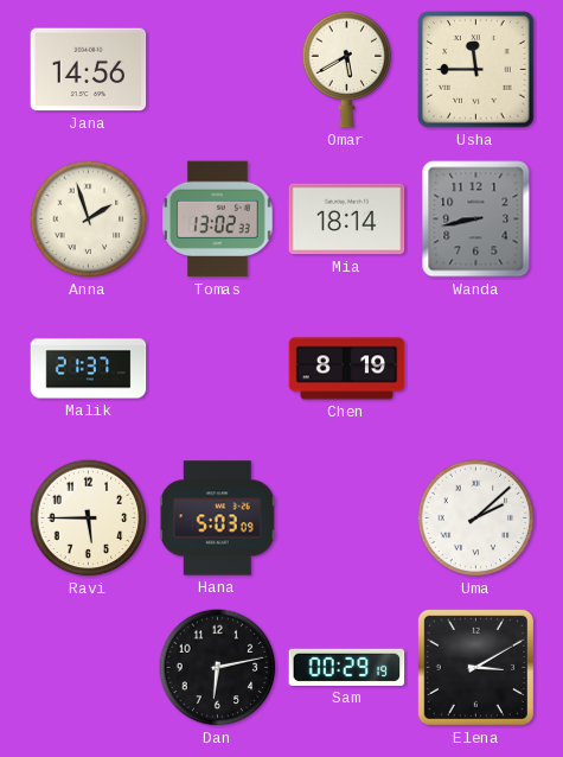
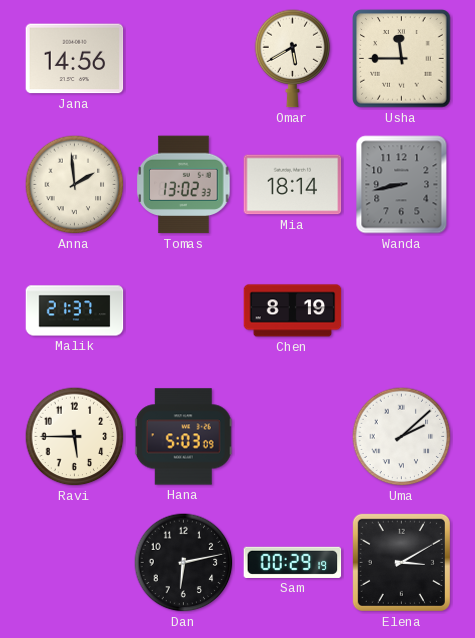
Anna: 1:57 -> 1:59
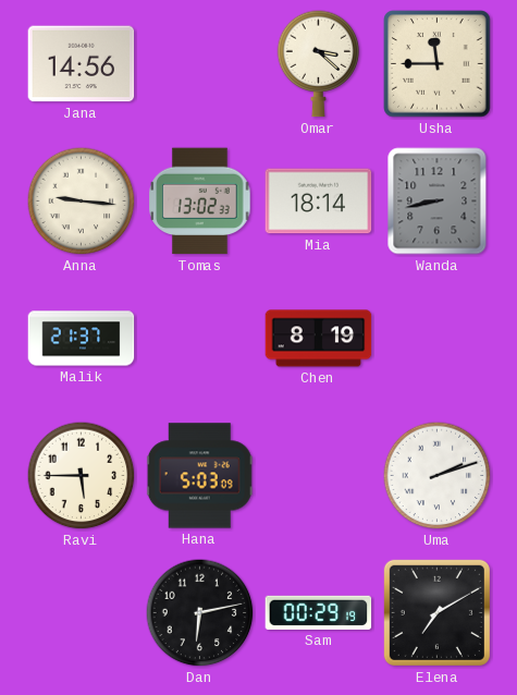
Omar: 5:40 -> 3:22
Anna: 1:59 -> 9:16
Uma: 2:08 -> 2:12
Elena: 3:10 -> 7:10
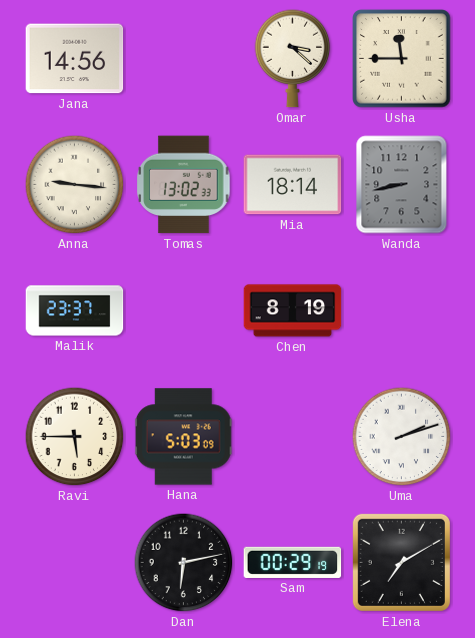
Malik: 21:37 -> 23:37
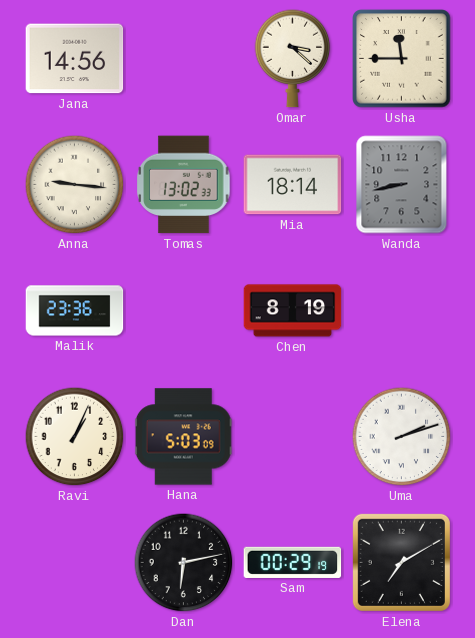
Malik: 23:37 -> 23:36
Ravi: 5:45 -> 1:04
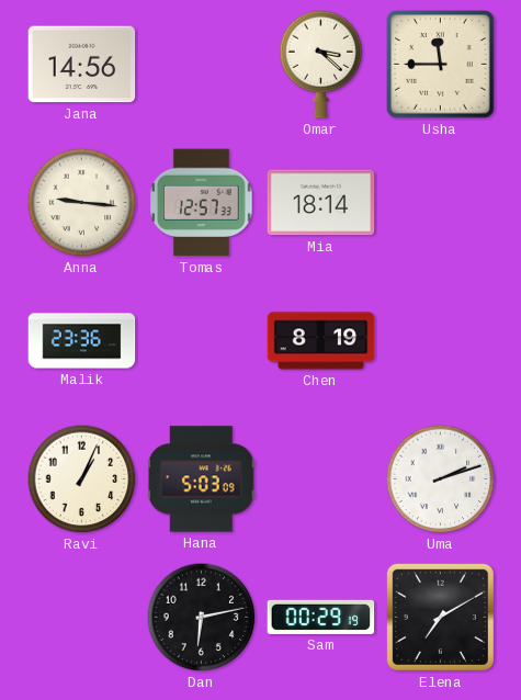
Tomas: 13:02 -> 12:57
Wanda: 8:43 -> none
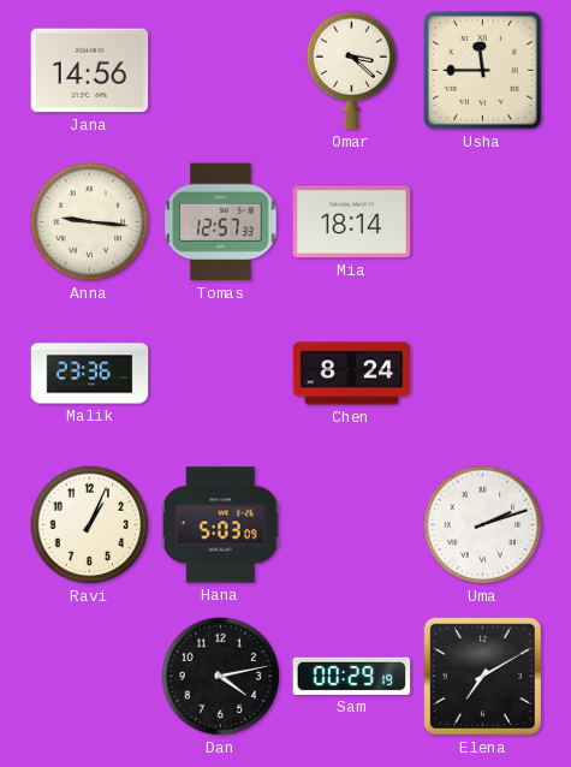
Chen: 8:19 -> 8:24
Dan: 6:13 -> 4:13
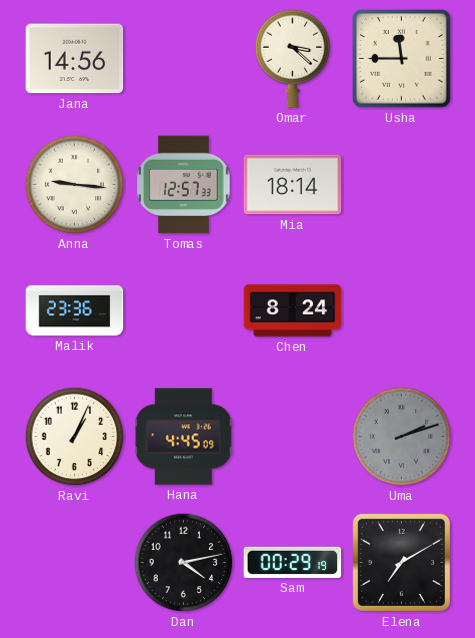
Hana: 5:03 -> 4:45
Uma dial: white -> grey
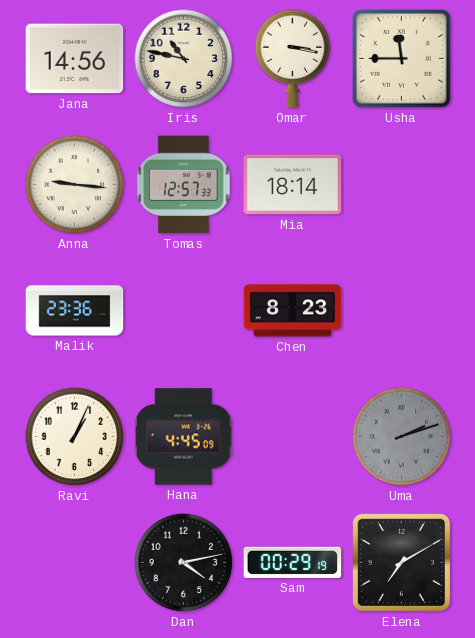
Iris: none -> 10:47
Omar: 3:22 -> 3:17
Chen: 8:24 -> 8:23
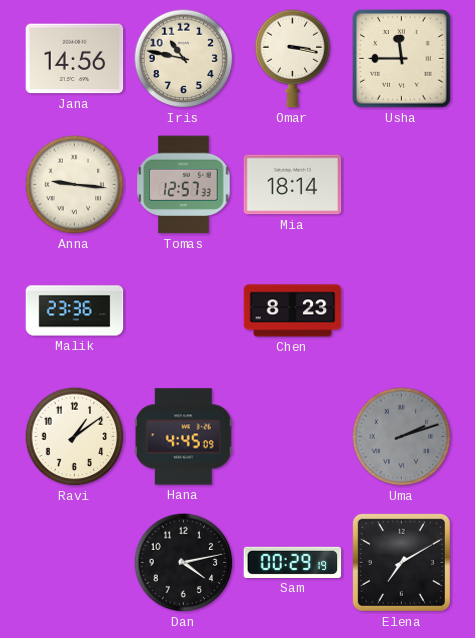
Ravi: 1:04 -> 1:09
